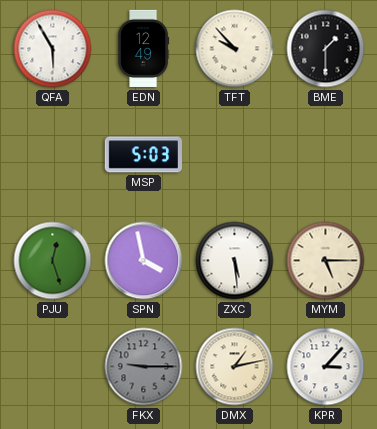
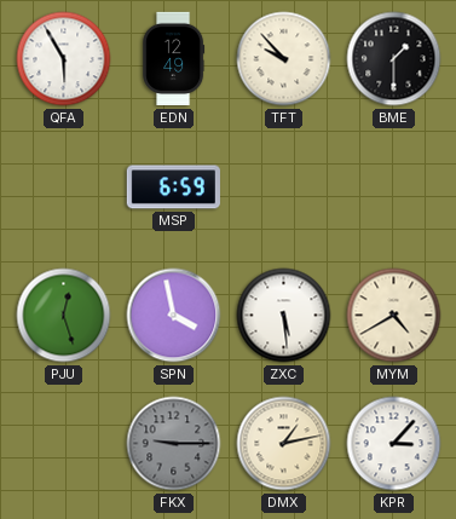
MSP: 5:03 -> 6:59
MYM: 5:15 -> 4:40
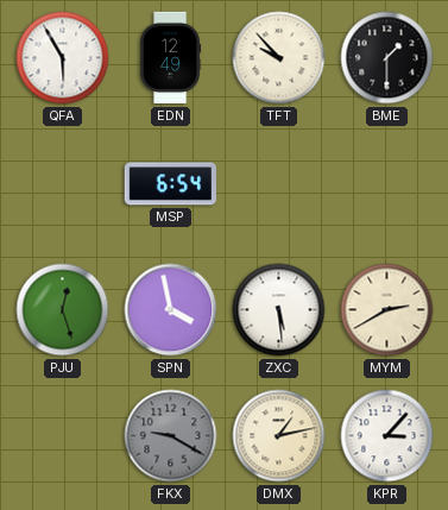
MSP: 6:59 -> 6:54
MYM: 4:40 -> 2:40
FKX: 9:15 -> 9:20
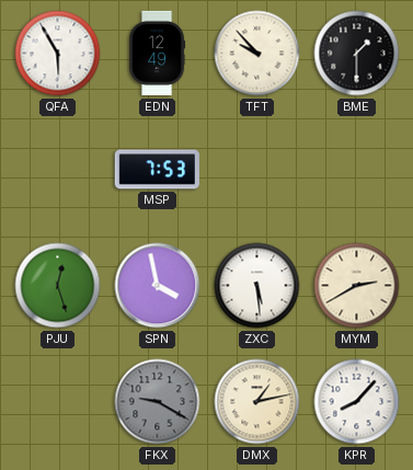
MSP: 6:54 -> 7:53
KPR: 3:07 -> 8:07
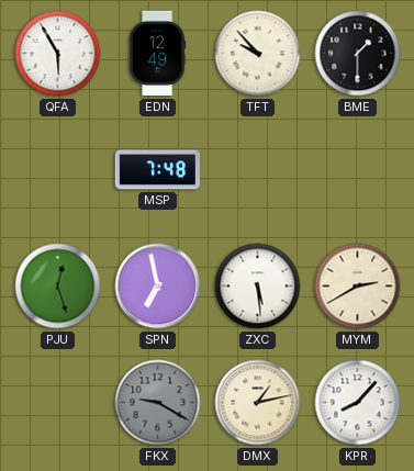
MSP: 7:53 -> 7:48
SPN: 3:58 -> 6:58
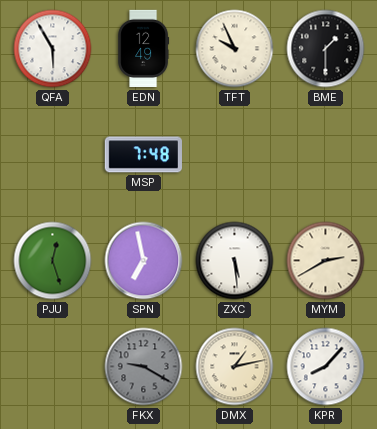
TFT: 9:53 -> 9:56
